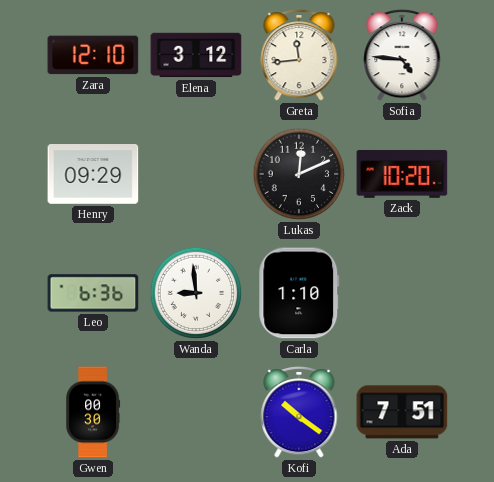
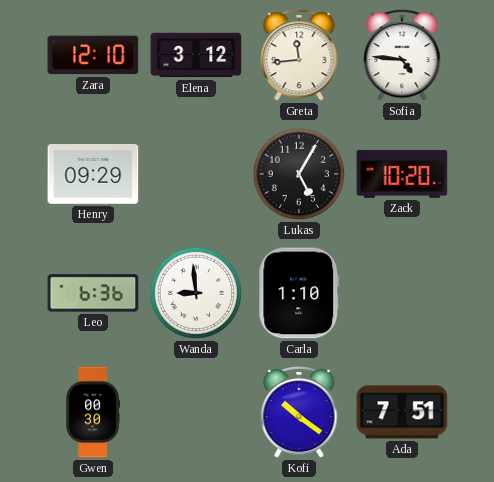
Lukas: 12:11 -> 5:05
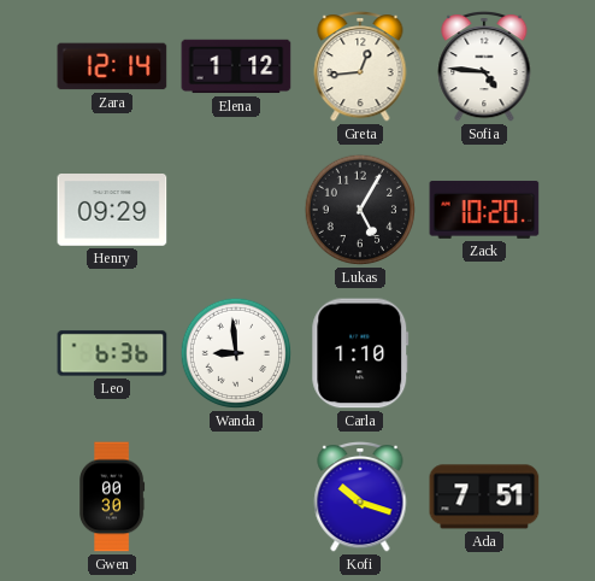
Zara: 12:10 -> 12:14
Elena: 3:12 -> 1:12
Greta: 11:44 -> 12:44
Kofi: 10:21 -> 10:18
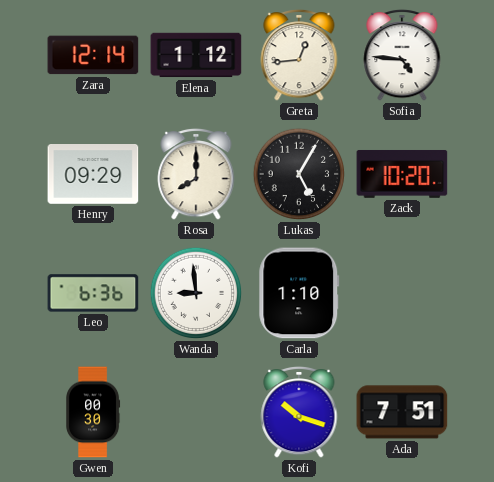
Rosa: none -> 8:00
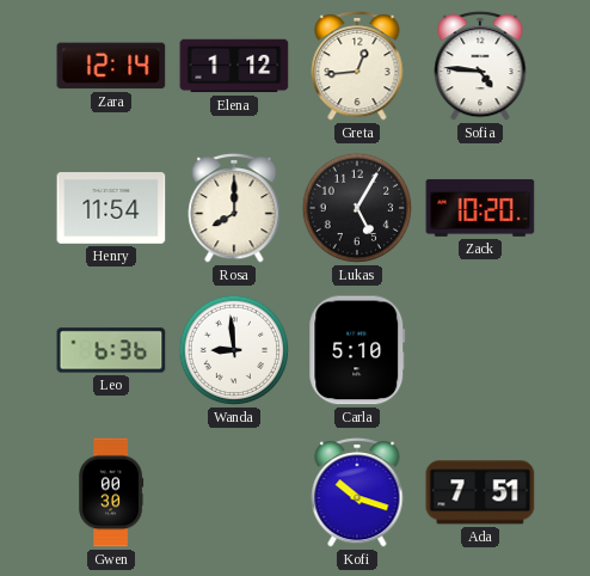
Henry: 09:29 -> 11:54
Carla: 1:10 -> 5:10
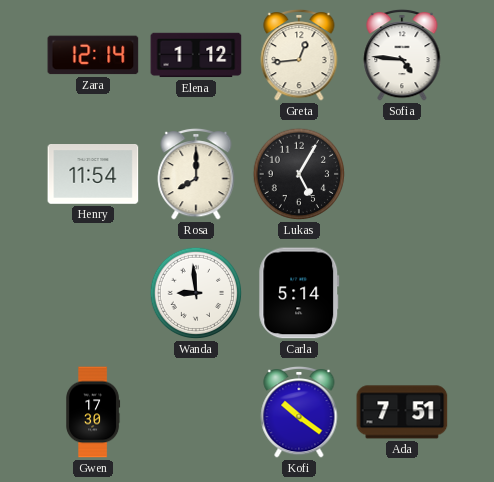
Zack: 10:20 -> none
Leo: 6:36 -> none
Carla: 5:10 -> 5:14
Gwen: 00:30 -> 17:30
Kofi: 10:18 -> 10:21
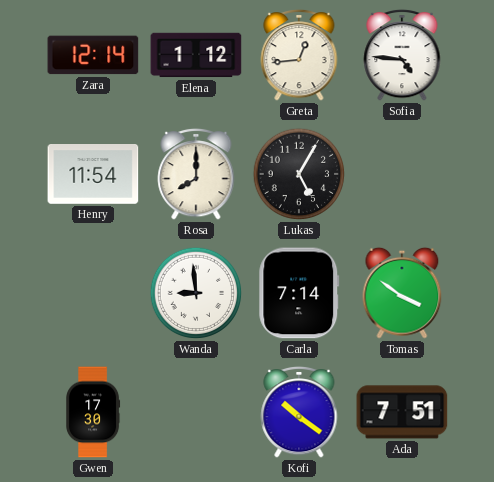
Carla: 5:14 -> 7:14
Tomas: none -> 3:51
